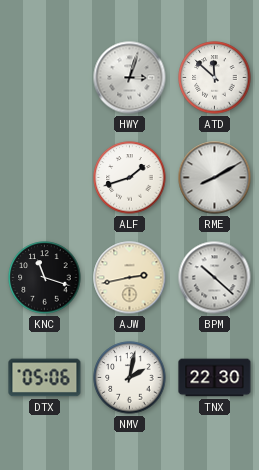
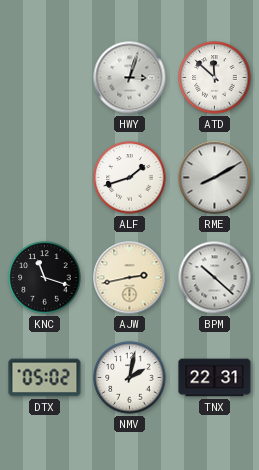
DTX: 05:06 -> 05:02
TNX: 22:30 -> 22:31
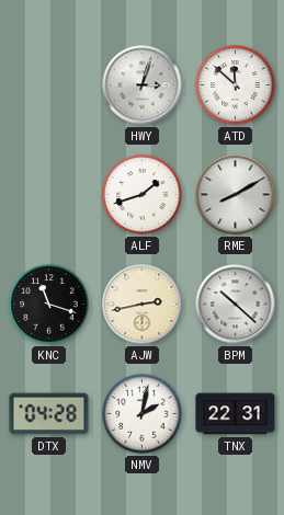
DTX: 05:02 -> 04:28
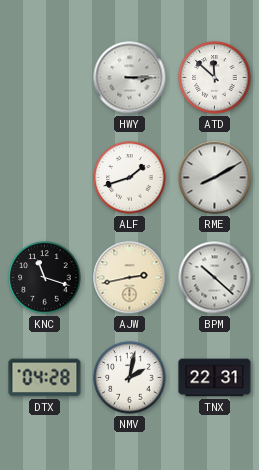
HWY: 3:03 -> 3:15
